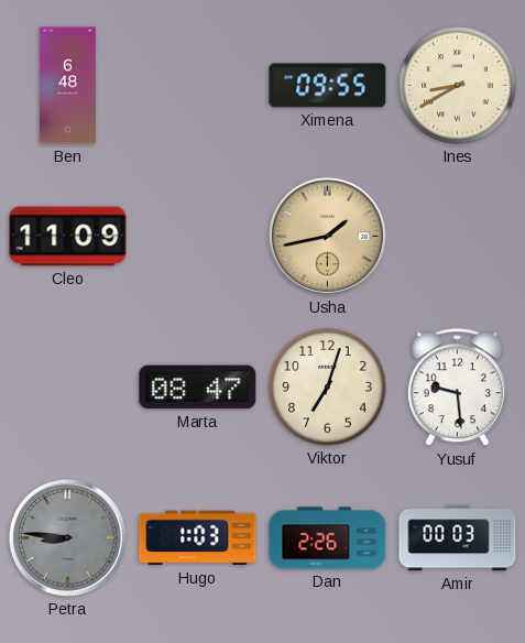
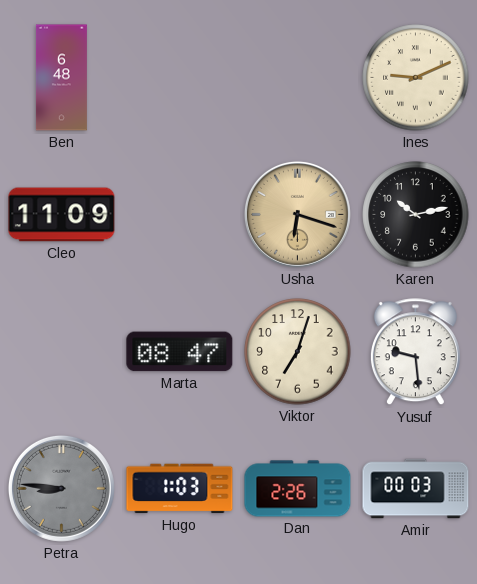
Ximena: 09:55 -> none
Ines: 8:40 -> 9:11
Usha: 1:43 -> 6:18
Karen: none -> 10:13
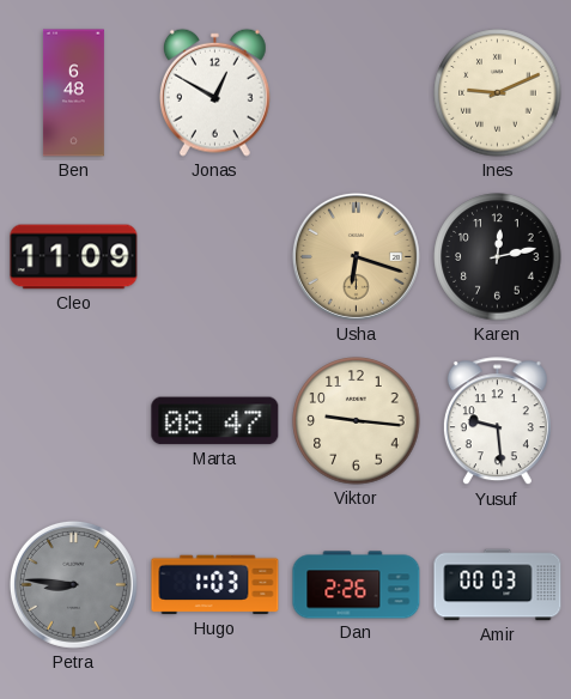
Jonas: none -> 12:50
Karen: 10:13 -> 12:13
Viktor: 7:03 -> 9:16
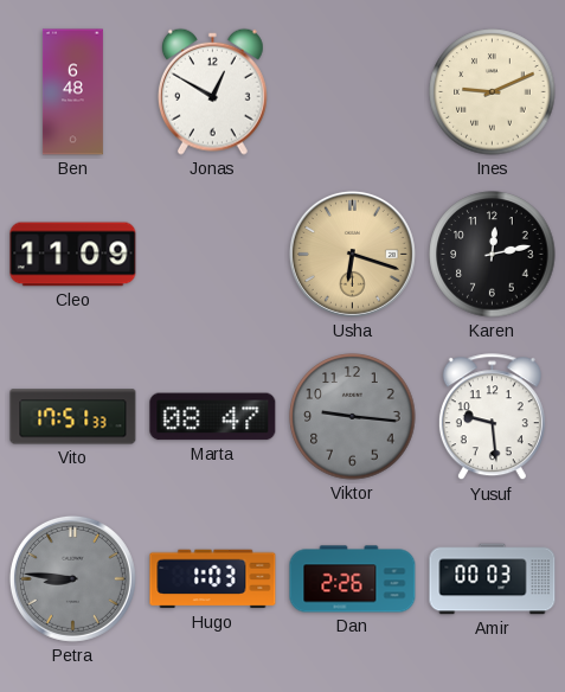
Vito: none -> 17:51
Viktor dial: cream -> grey
